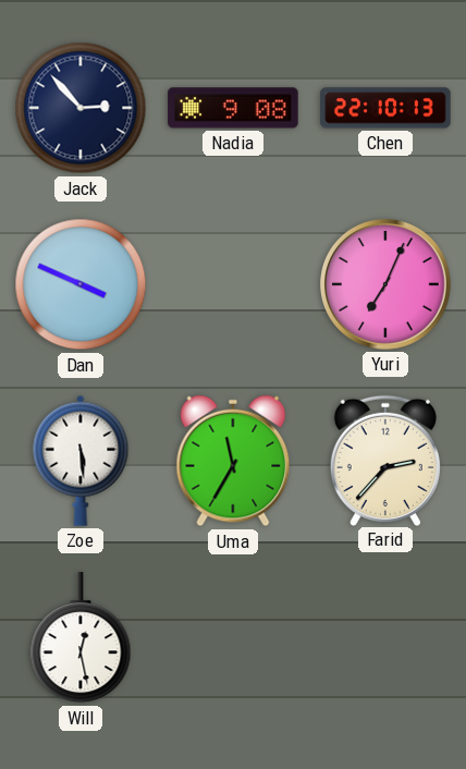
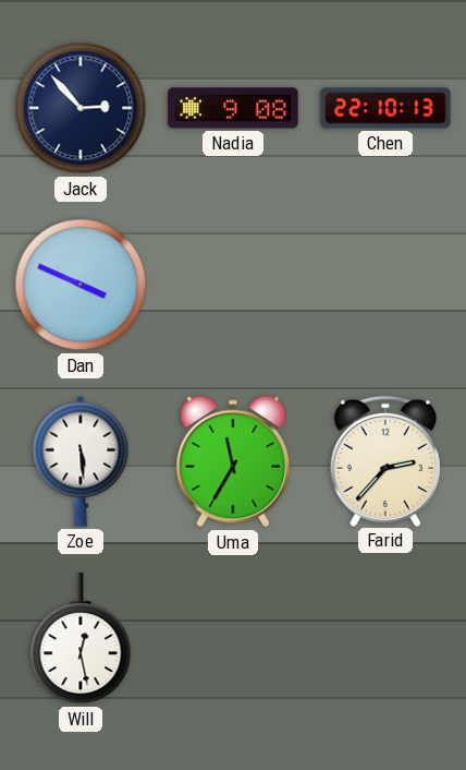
Yuri: 7:04 -> none
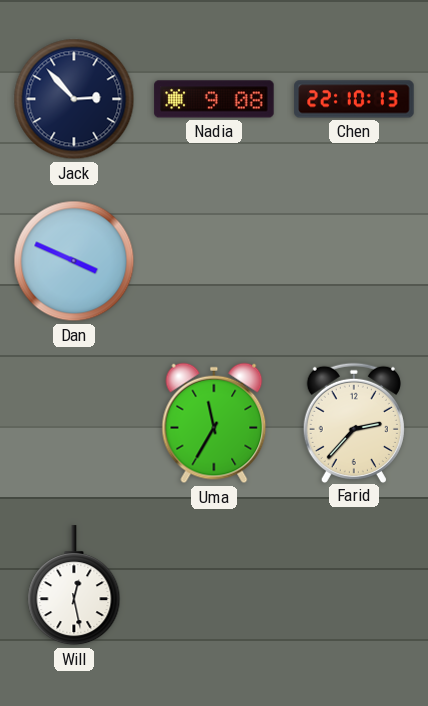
Zoe: 5:29 -> none
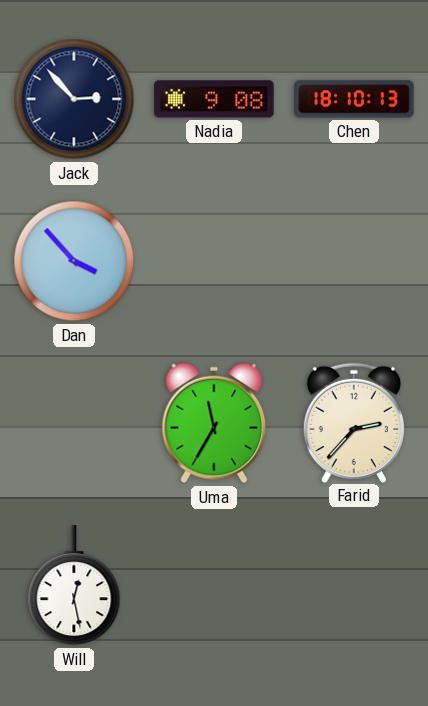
Chen: 22:10 -> 18:10
Dan: 3:49 -> 3:53
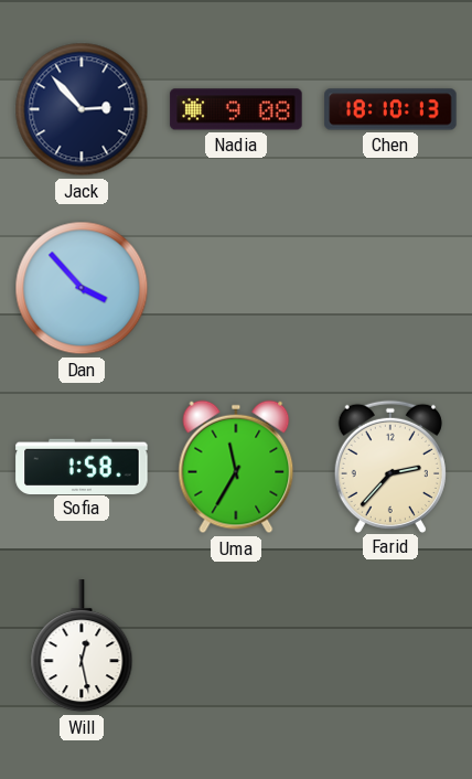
Sofia: none -> 1:58
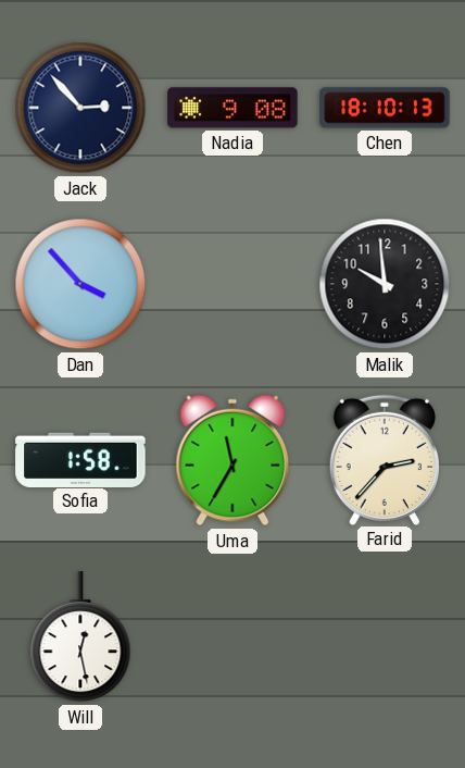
Malik: none -> 9:59
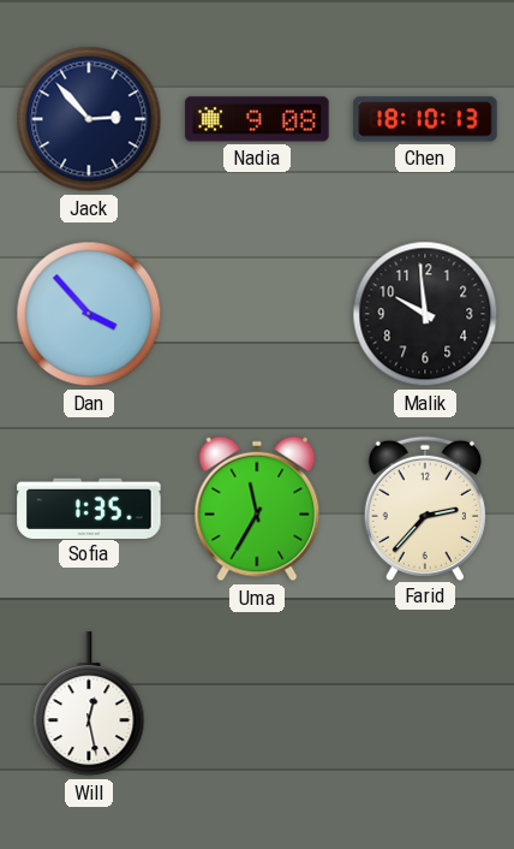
Sofia: 1:58 -> 1:35
